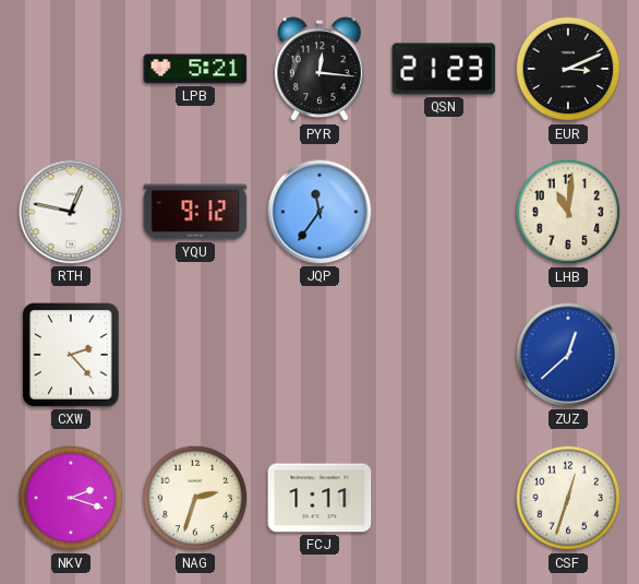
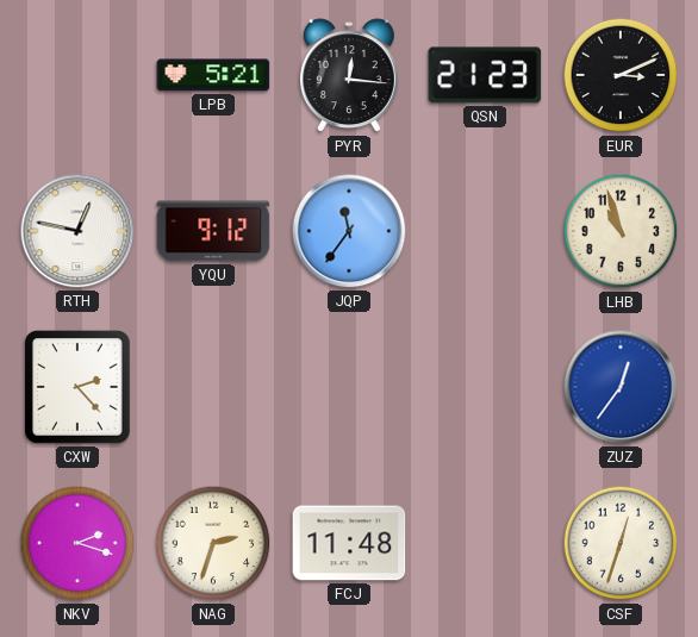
LHB: 11:01 -> 10:57
ZUZ: 12:38 -> 12:36
FCJ: 1:11 -> 11:48
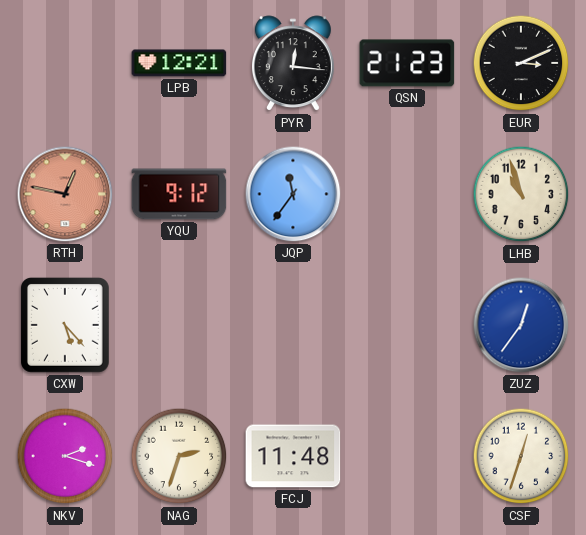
LPB: 5:21 -> 12:21
RTH dial: white -> salmon
CXW: 2:23 -> 5:23
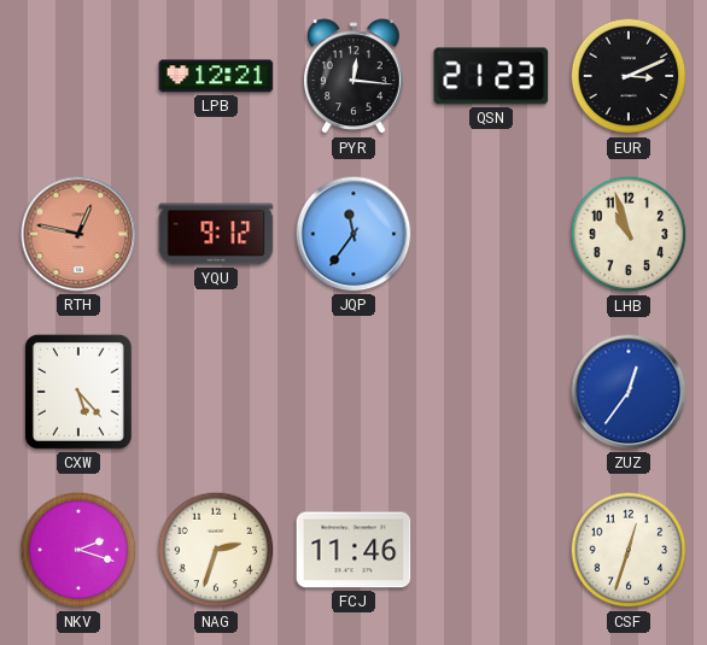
FCJ: 11:48 -> 11:46
